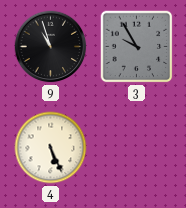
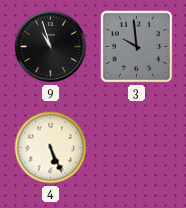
3: 9:55 -> 9:59
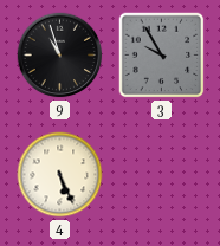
3: 9:59 -> 9:55
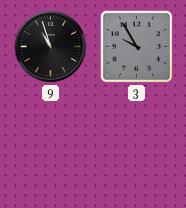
4: 5:26 -> none
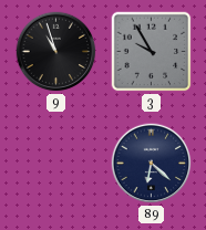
89: none -> 6:22
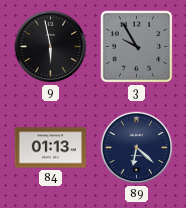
9: 10:57 -> 5:58
84: none -> 01:13
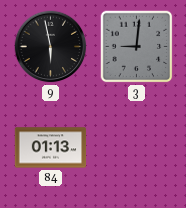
3: 9:55 -> 9:01
89: 6:22 -> none
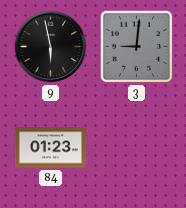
84: 01:13 -> 01:23
